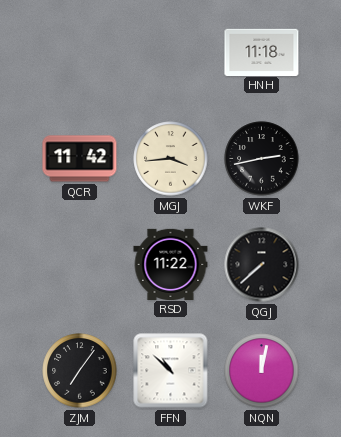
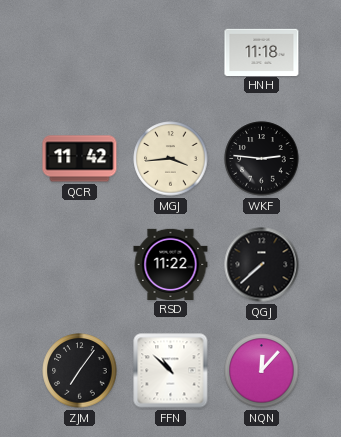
WKF: 2:43 -> 2:46
NQN: 12:02 -> 12:07
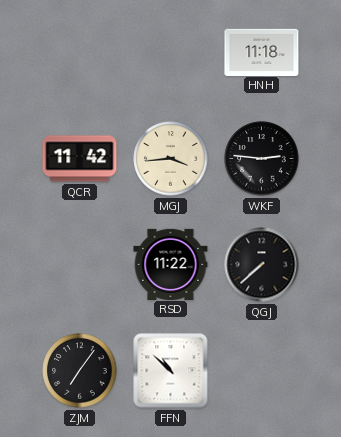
NQN: 12:07 -> none
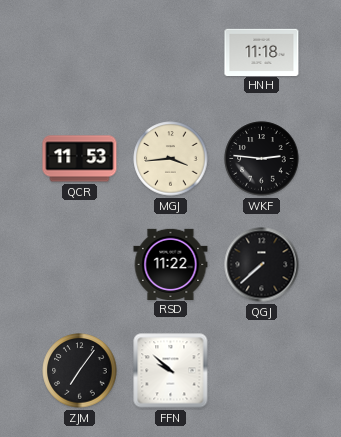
QCR: 11:42 -> 11:53
FFN: 10:52 -> 9:52
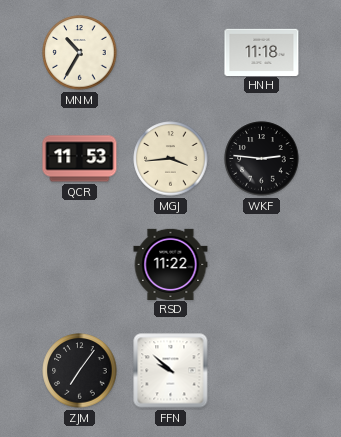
MNM: none -> 10:35
QGJ: 7:38 -> none
